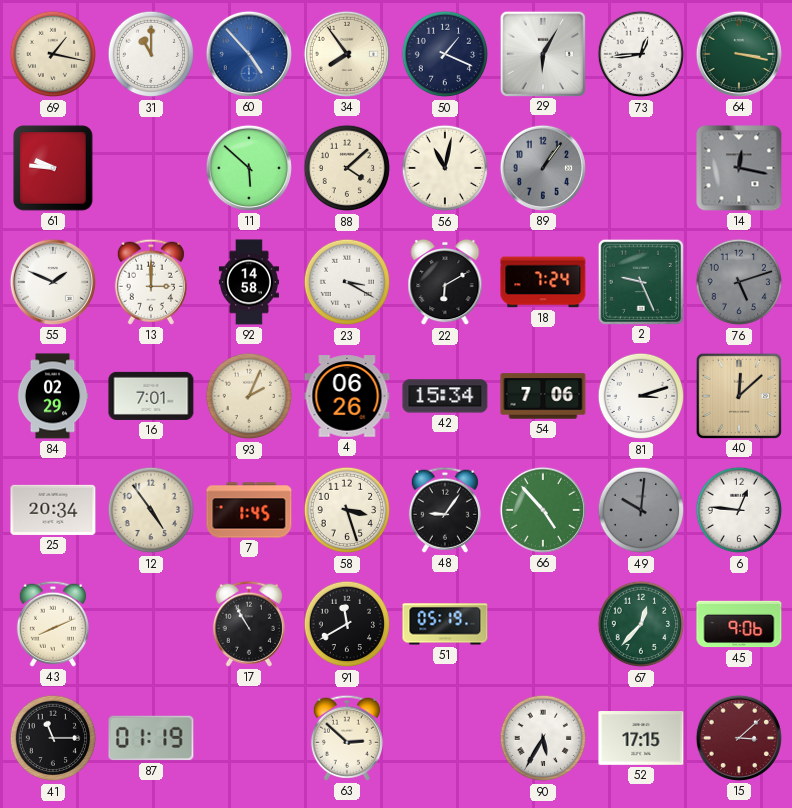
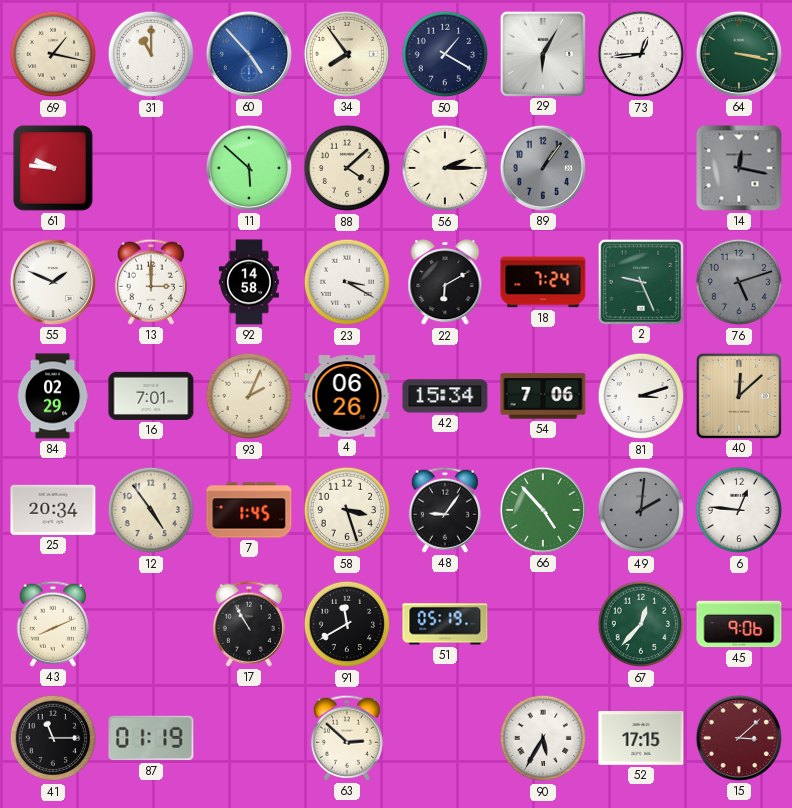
50: 1:19 -> 1:20
56: 11:02 -> 2:15
49: 10:01 -> 2:01
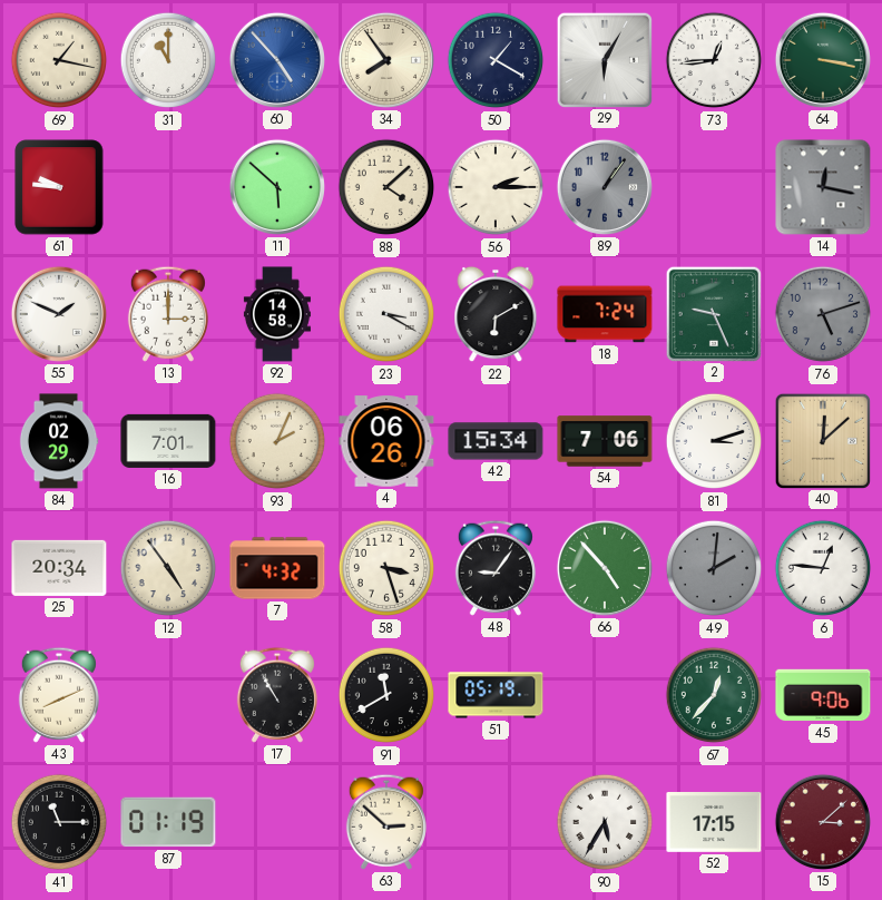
7: 1:45 -> 4:32
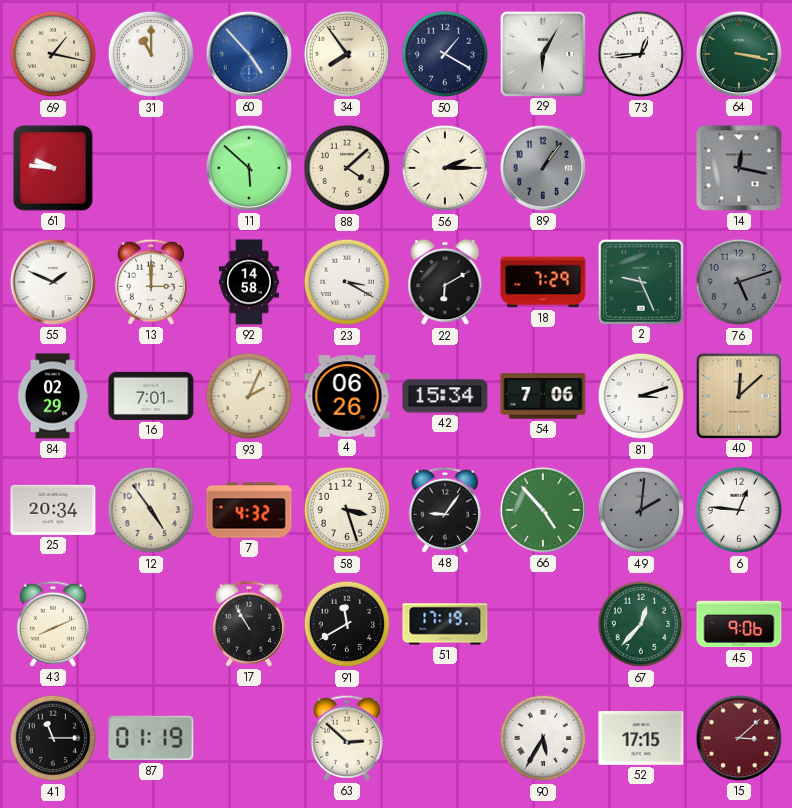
18: 7:24 -> 7:29
51: 05:19 -> 17:19
